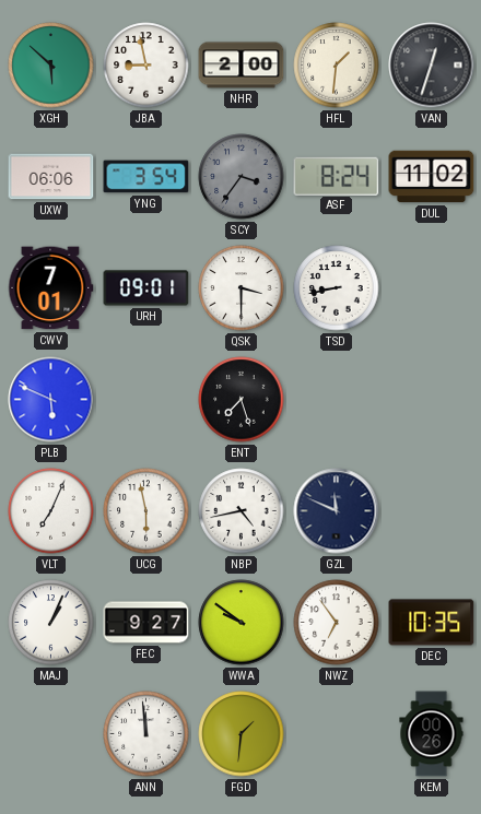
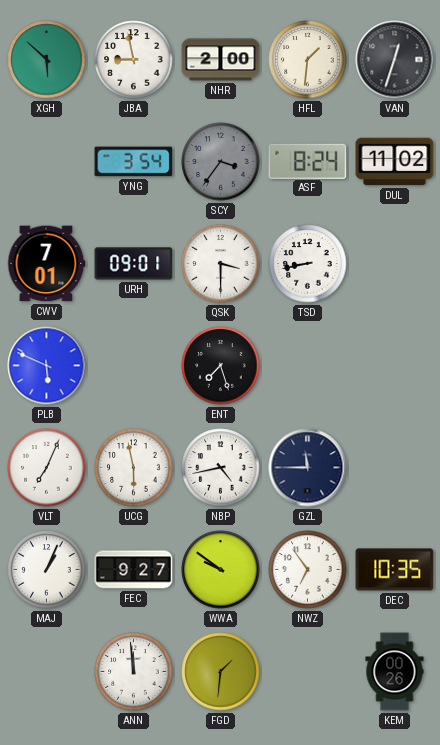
UXW: 06:06 -> none
GZL: 11:49 -> 11:45
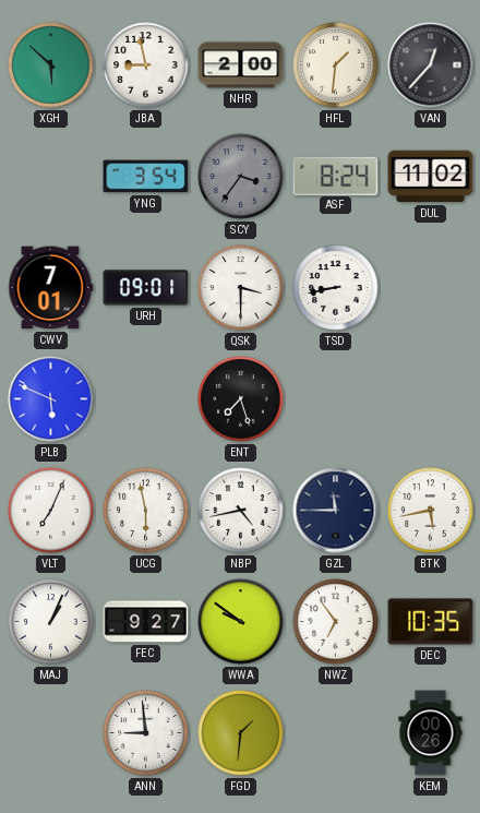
VAN: 12:33 -> 12:37
BTK: none -> 5:43
ANN: 11:59 -> 8:59
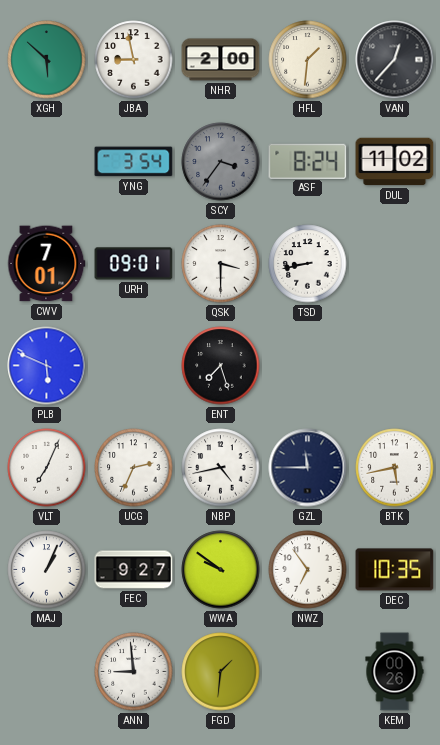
UCG: 5:58 -> 2:34
